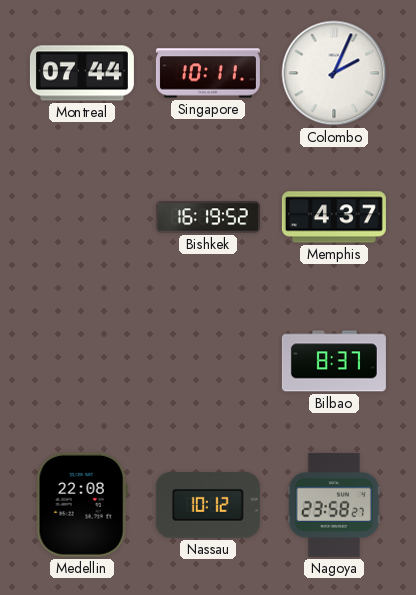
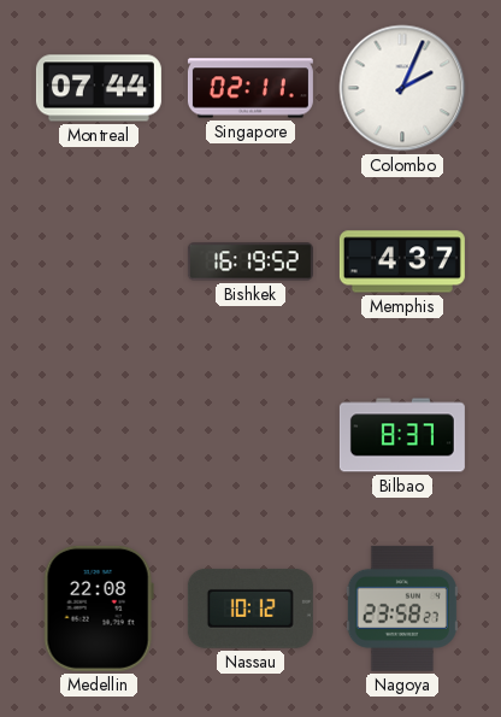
Singapore: 10:11 -> 02:11
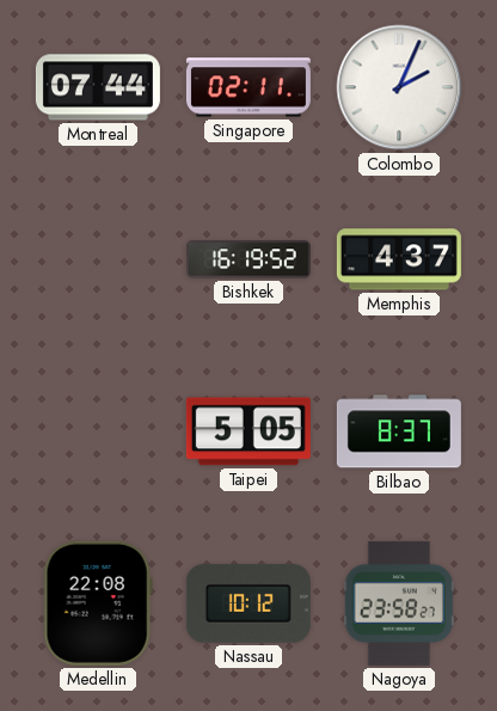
Taipei: none -> 5:05
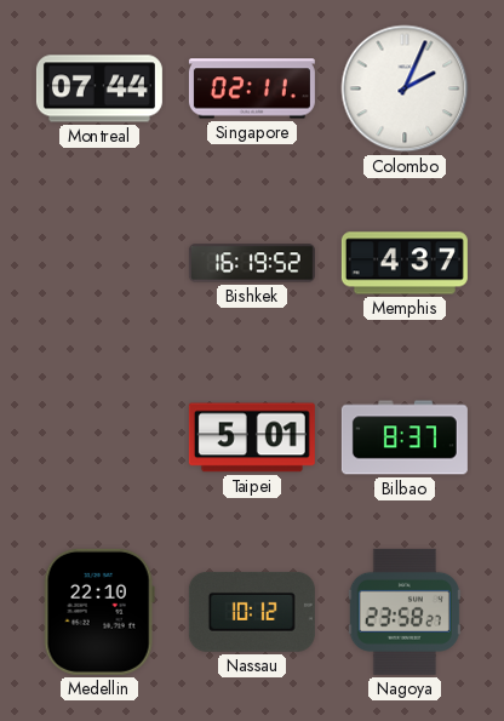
Taipei: 5:05 -> 5:01
Medellin: 22:08 -> 22:10
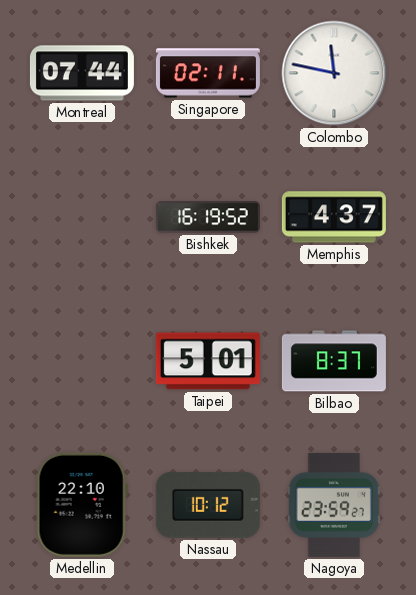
Colombo: 2:04 -> 11:47
Nagoya: 23:58 -> 23:59
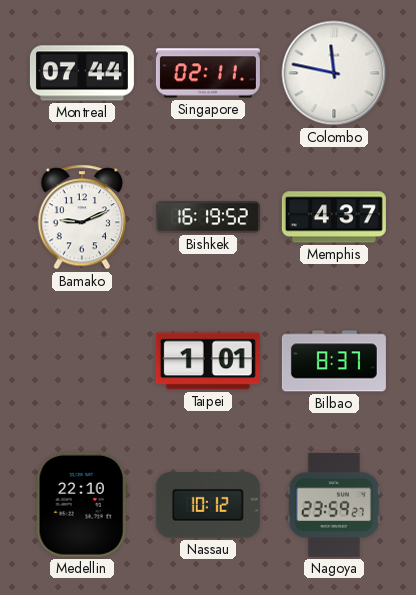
Bamako: none -> 9:11
Taipei: 5:01 -> 1:01
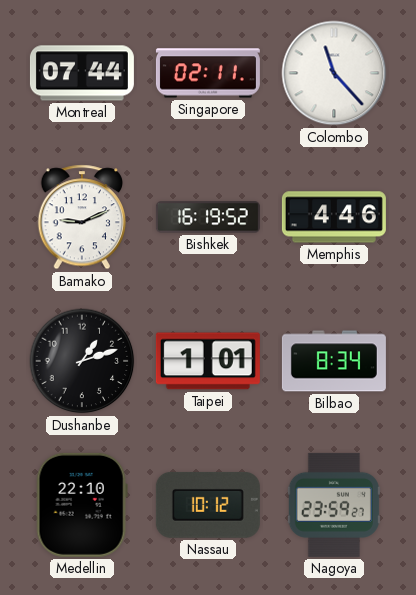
Colombo: 11:47 -> 11:23
Memphis: 4:37 -> 4:46
Dushanbe: none -> 1:12
Bilbao: 8:37 -> 8:34
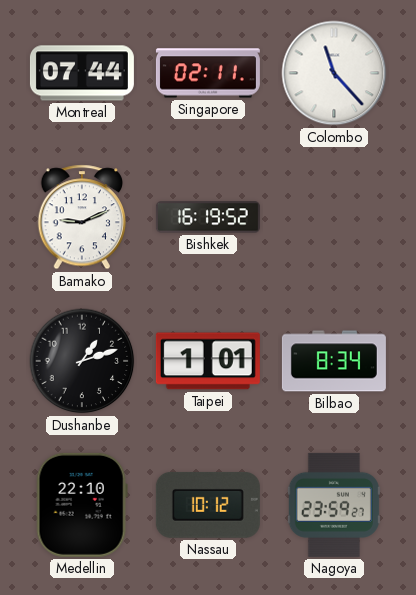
Memphis: 4:46 -> none
